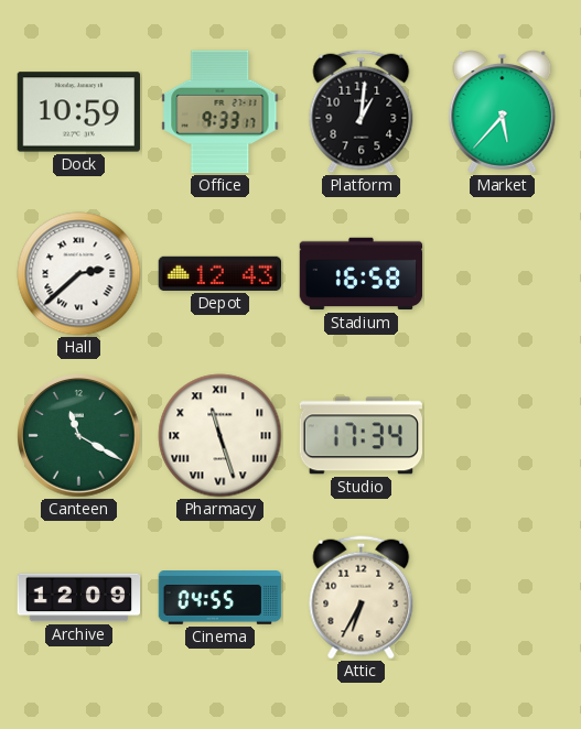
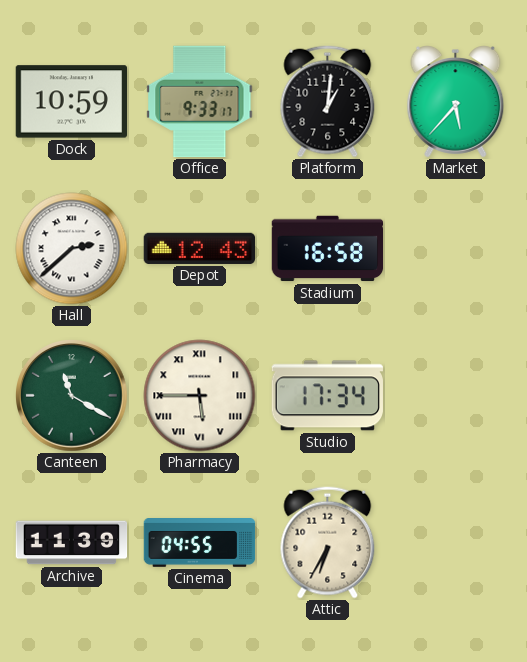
Pharmacy: 11:27 -> 5:45
Archive: 12:09 -> 11:39
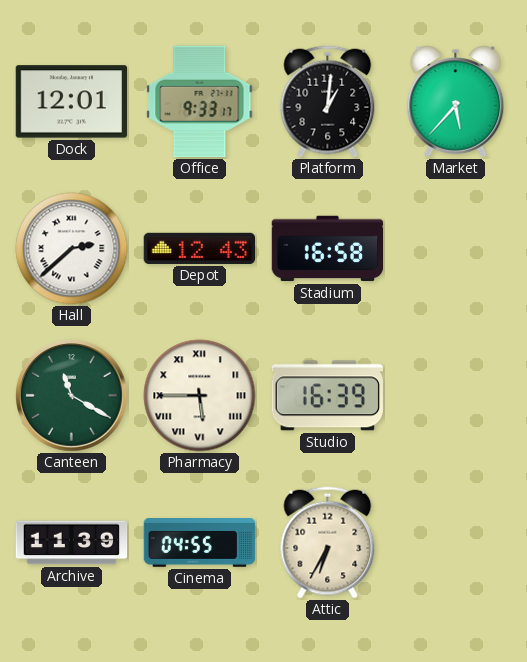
Dock: 10:59 -> 12:01
Studio: 17:34 -> 16:39
